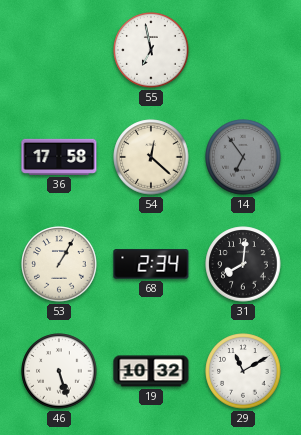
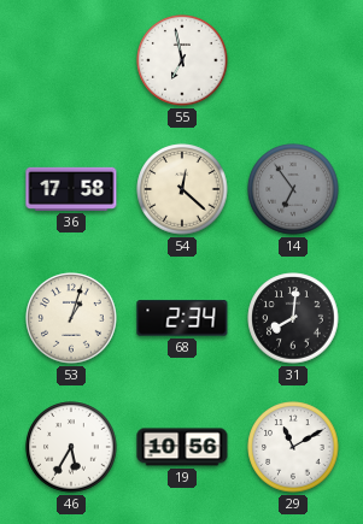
53: 1:05 -> 1:03
46: 5:27 -> 5:35
19: 10:32 -> 10:56
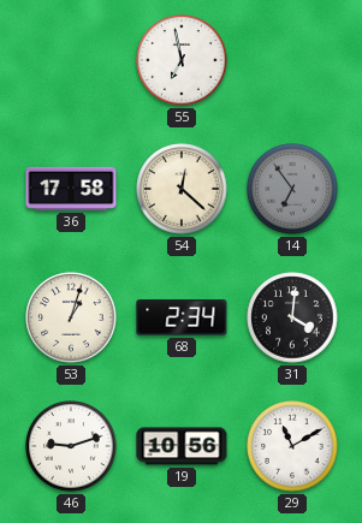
31: 8:01 -> 4:01
46: 5:35 -> 9:12
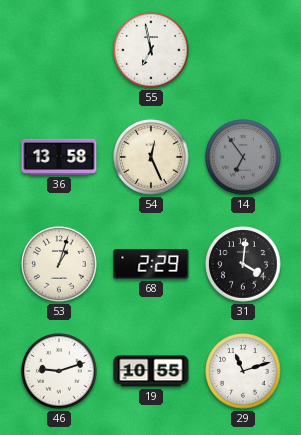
36: 17:58 -> 13:58
54: 12:22 -> 12:26
68: 2:34 -> 2:29
19: 10:56 -> 10:55
29: 11:10 -> 11:12
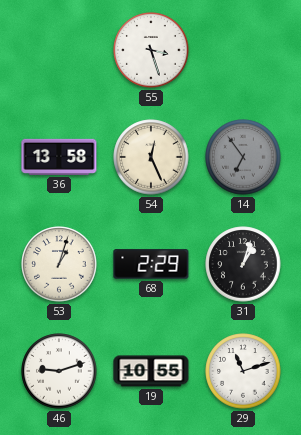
55: 6:58 -> 3:27
31: 4:01 -> 1:03
